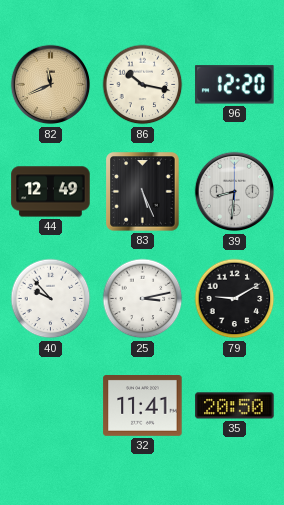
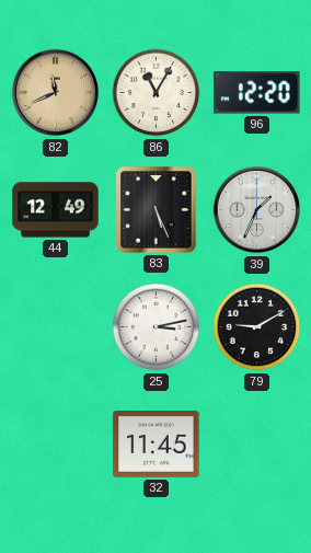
86: 10:17 -> 11:05
39: 8:31 -> 1:34
40: 9:53 -> none
32: 11:41 -> 11:45
35: 20:50 -> none
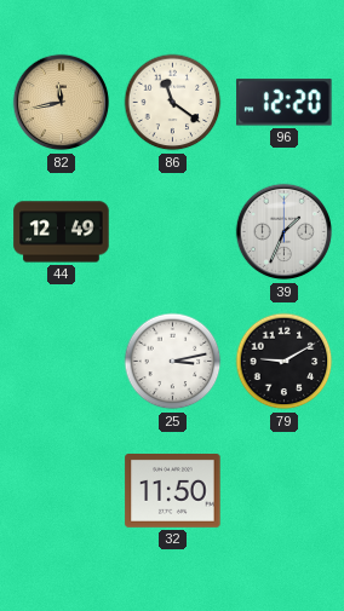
82: 11:41 -> 11:43
86: 11:05 -> 11:21
83: 5:26 -> none
32: 11:45 -> 11:50
